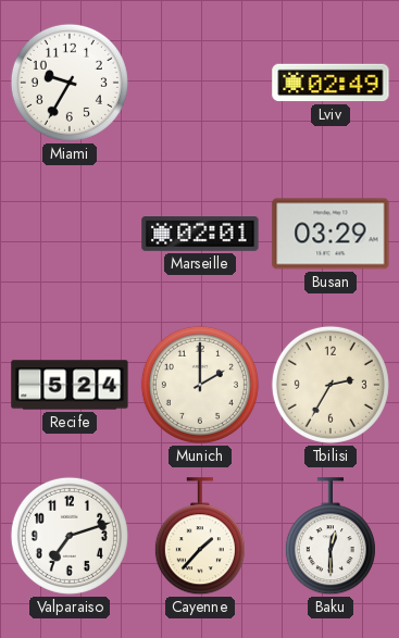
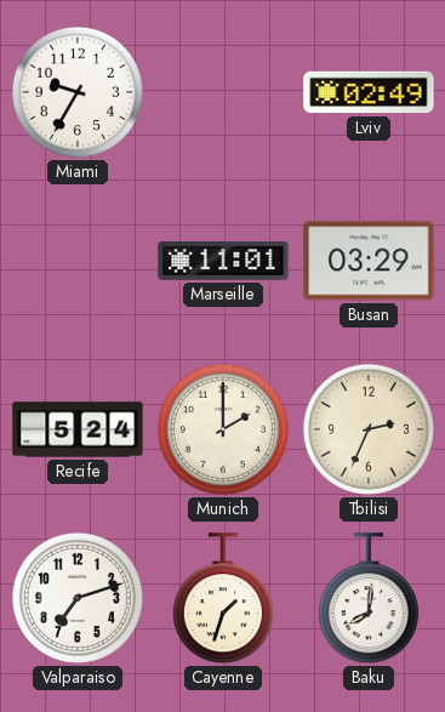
Marseille: 02:01 -> 11:01
Tbilisi: 2:35 -> 2:34
Cayenne: 1:37 -> 1:33
Baku: 12:30 -> 8:01
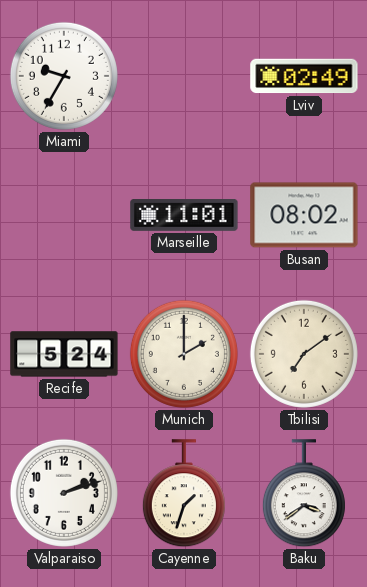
Busan: 03:29 -> 08:02
Tbilisi: 2:34 -> 7:09
Valparaiso: 7:12 -> 2:12
Baku: 8:01 -> 3:39
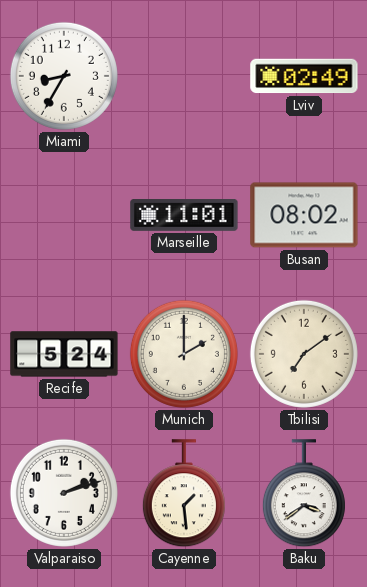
Miami: 9:35 -> 8:35
Cayenne: 1:33 -> 1:29
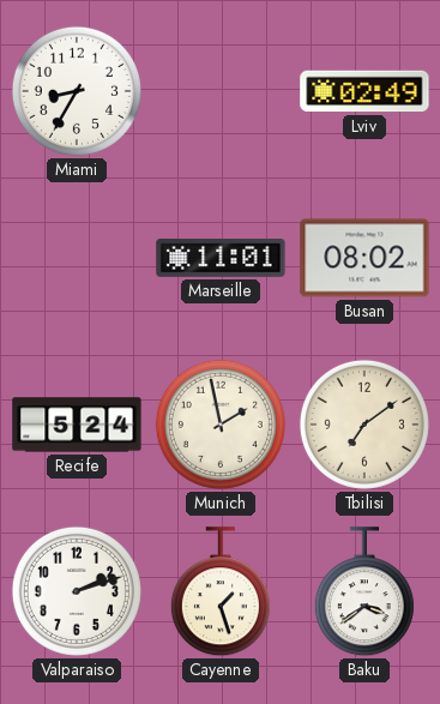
Munich: 2:00 -> 1:58
Cayenne: 1:29 -> 1:27
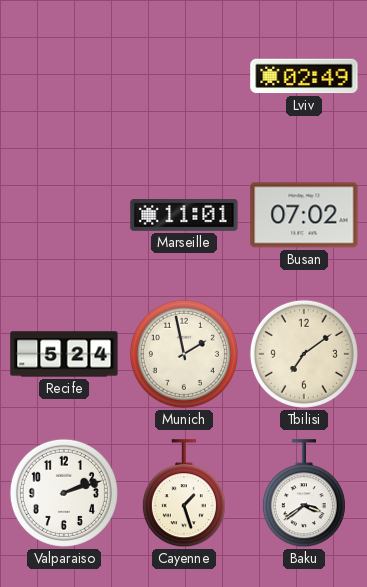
Miami: 8:35 -> none
Busan: 08:02 -> 07:02
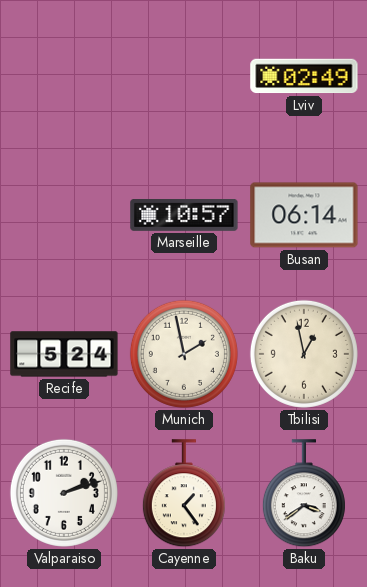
Marseille: 11:01 -> 10:57
Busan: 07:02 -> 06:14
Tbilisi: 7:09 -> 12:58
Cayenne: 1:27 -> 1:24
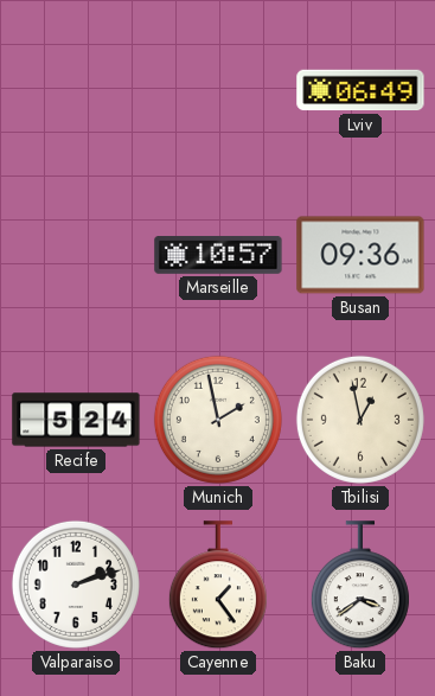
Lviv: 02:49 -> 06:49
Busan: 06:14 -> 09:36
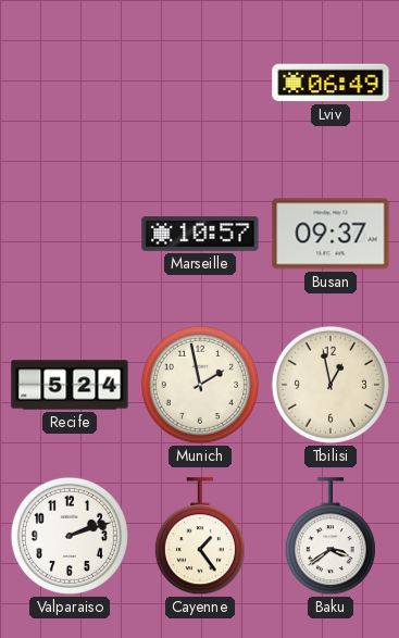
Busan: 09:36 -> 09:37
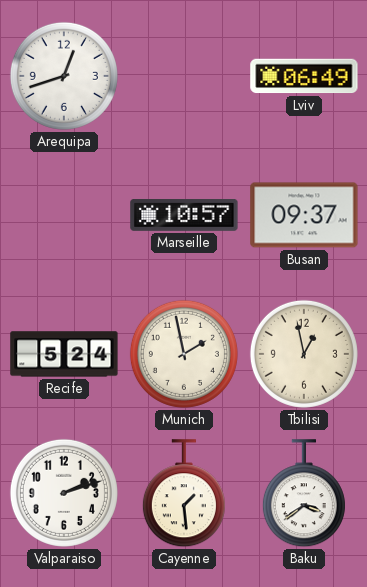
Arequipa: none -> 12:42
Cayenne: 1:24 -> 1:29
